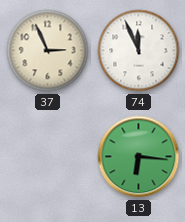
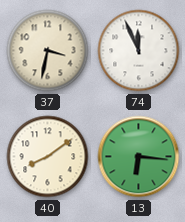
37: 2:56 -> 3:32
40: none -> 8:09
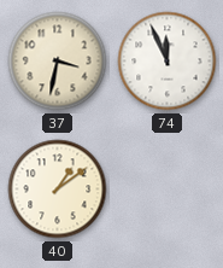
40: 8:09 -> 1:09
13: 6:16 -> none
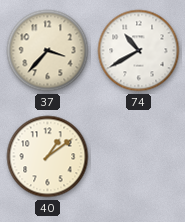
37: 3:32 -> 3:37
74: 11:56 -> 10:40
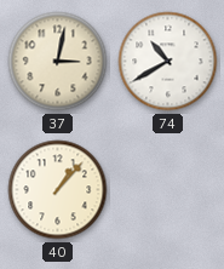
37: 3:37 -> 3:02
40: 1:09 -> 1:07
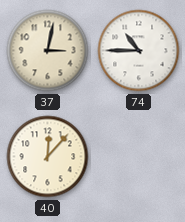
74: 10:40 -> 10:45
40: 1:07 -> 12:07
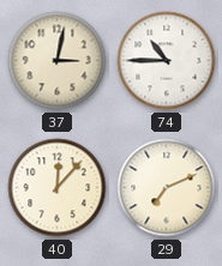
29: none -> 7:11
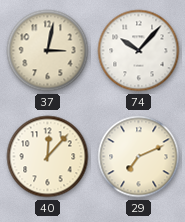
74: 10:45 -> 10:07
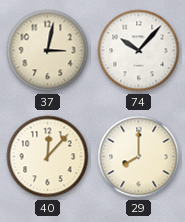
29: 7:11 -> 8:00
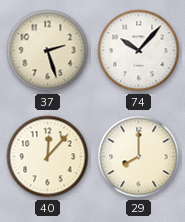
37: 3:02 -> 2:27
